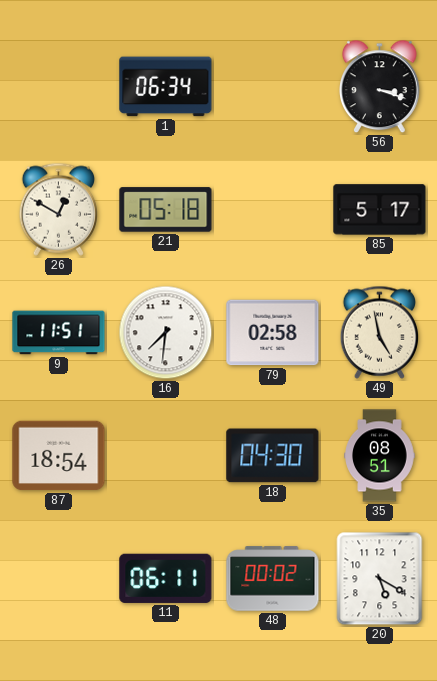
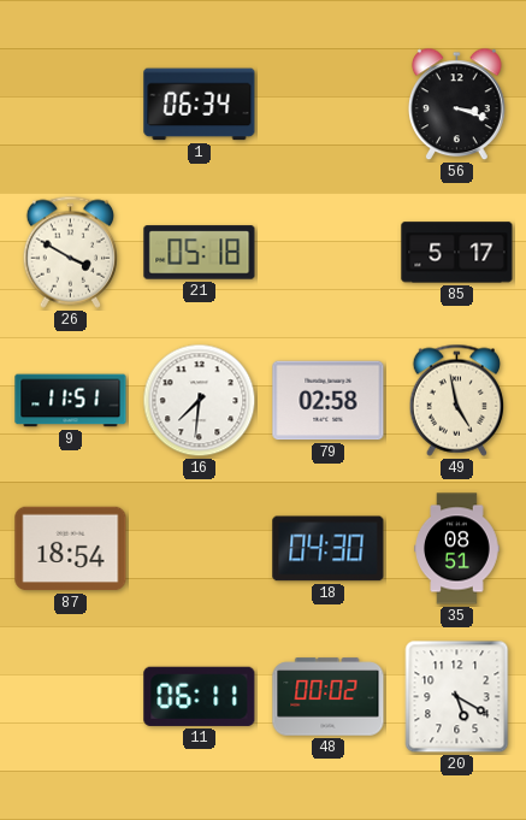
26: 12:50 -> 3:50
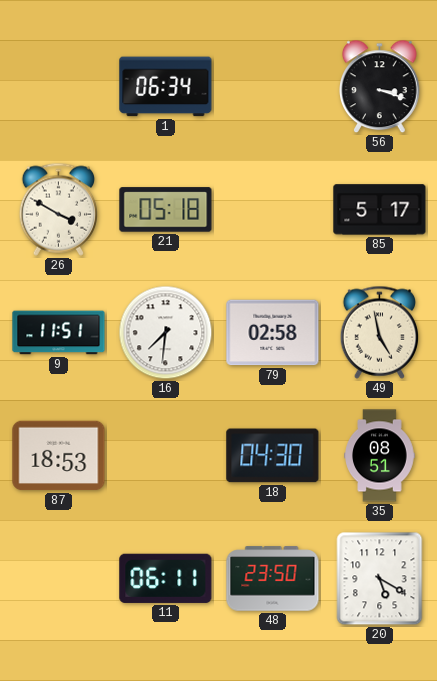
87: 18:54 -> 18:53
48: 00:02 -> 23:50
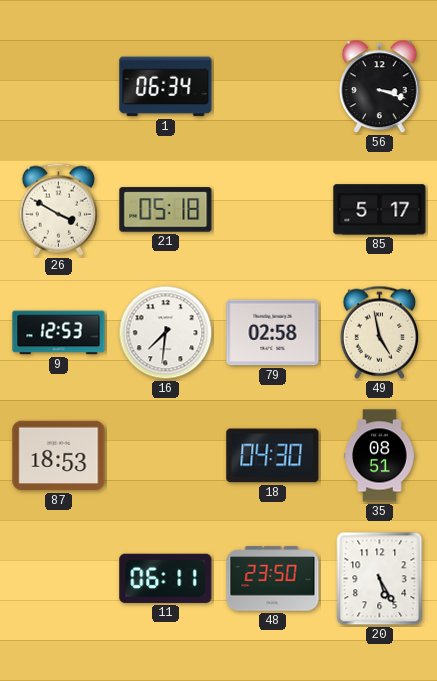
9: 11:51 -> 12:53
20: 5:20 -> 5:25
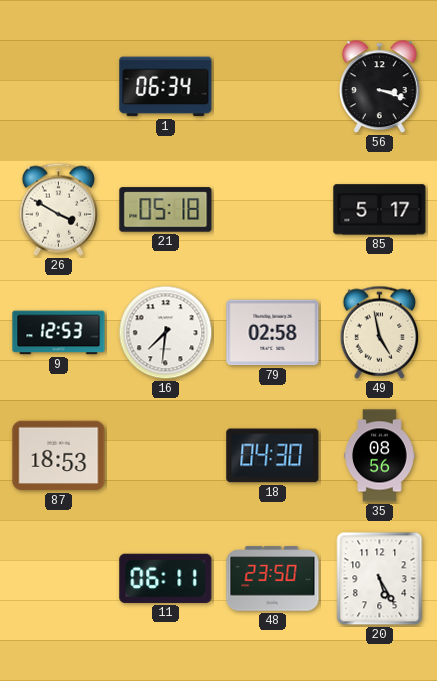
35: 08:51 -> 08:56
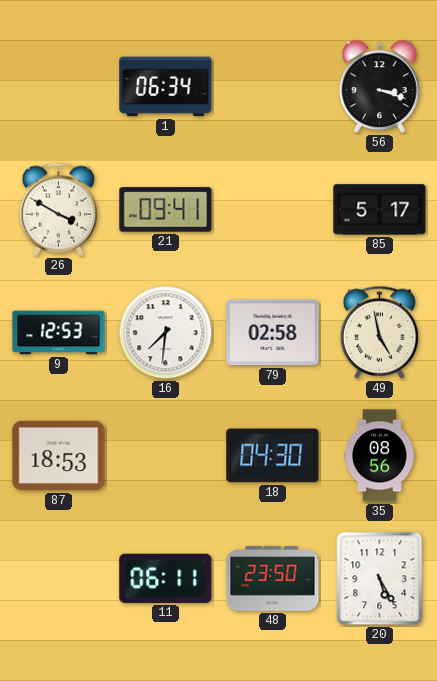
21: 05:18 -> 09:41
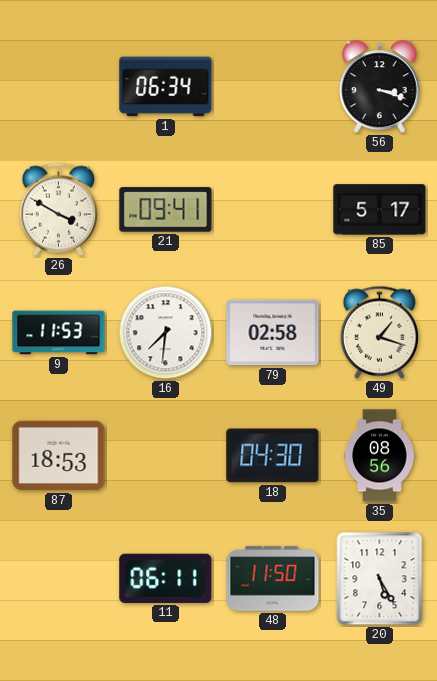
9: 12:53 -> 11:53
49: 4:58 -> 1:18
48: 23:50 -> 11:50
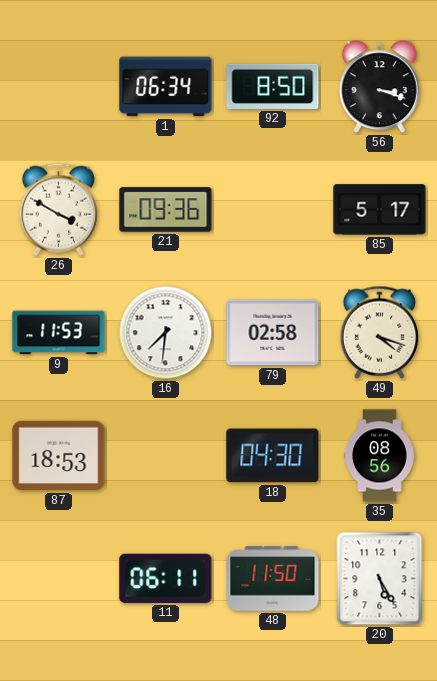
92: none -> 8:50
21: 09:41 -> 09:36
49: 1:18 -> 4:18
